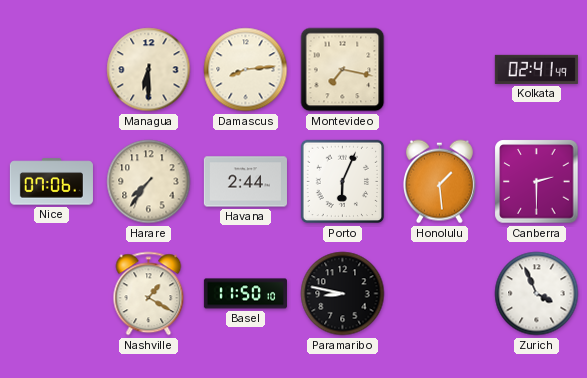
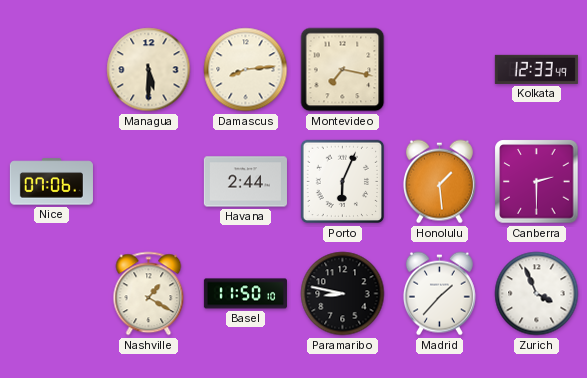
Managua: 6:30 -> 5:30
Kolkata: 02:41 -> 12:33
Harare: 7:36 -> none
Madrid: none -> 1:37
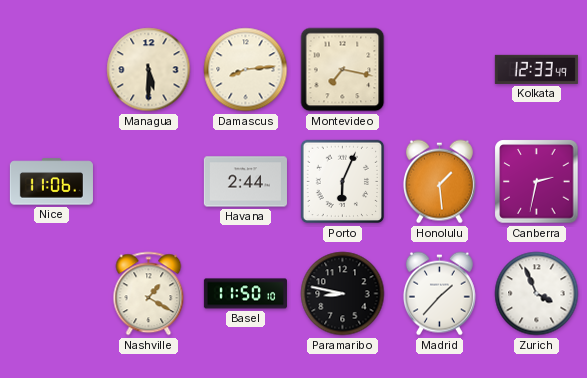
Nice: 07:06 -> 11:06
Canberra: 2:30 -> 2:32
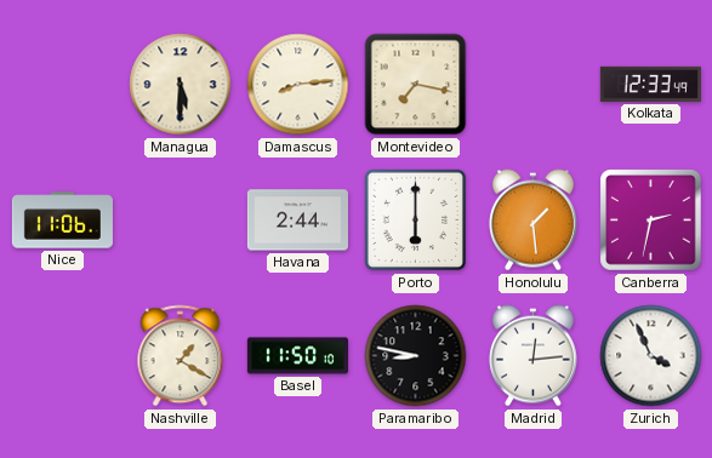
Porto: 6:04 -> 6:00
Madrid: 1:37 -> 12:14
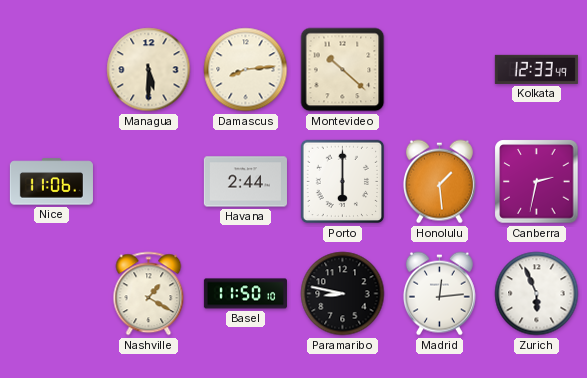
Montevideo: 7:17 -> 10:22
Zurich: 3:56 -> 5:56
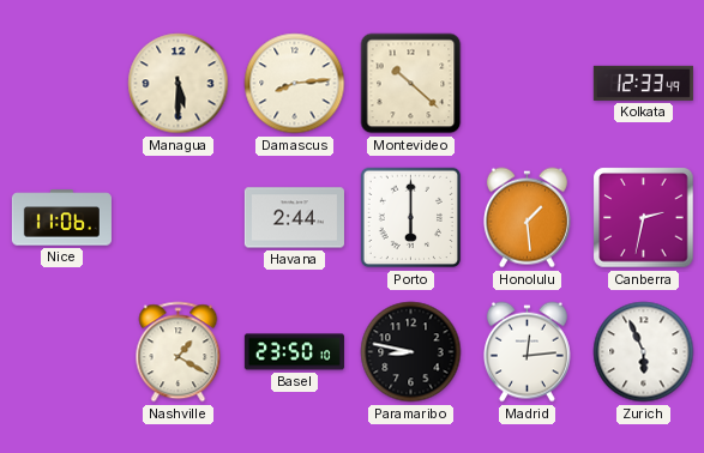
Basel: 11:50 -> 23:50
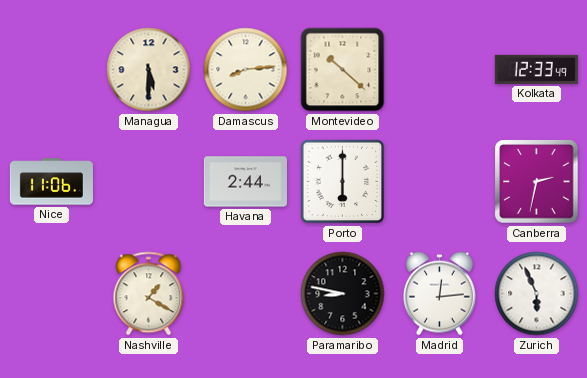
Honolulu: 1:29 -> none
Basel: 23:50 -> none
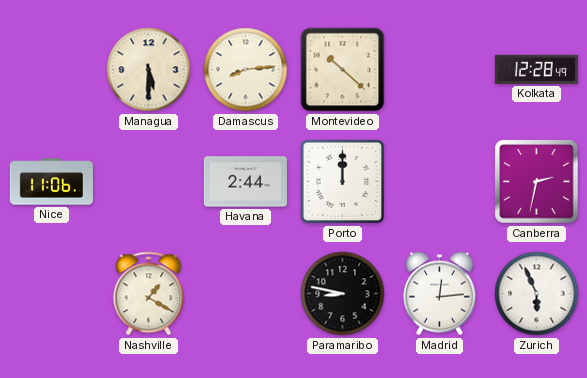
Kolkata: 12:33 -> 12:28
Porto: 6:00 -> 12:00
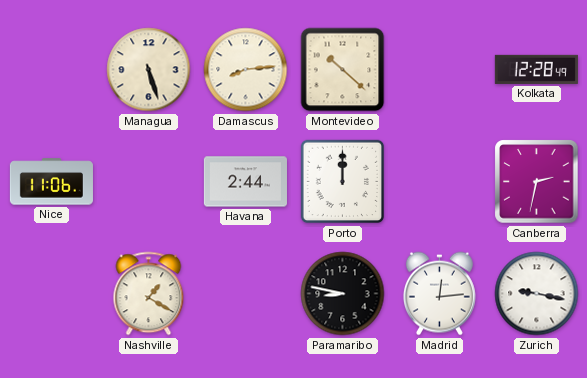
Managua: 5:30 -> 5:27
Zurich: 5:56 -> 9:17
